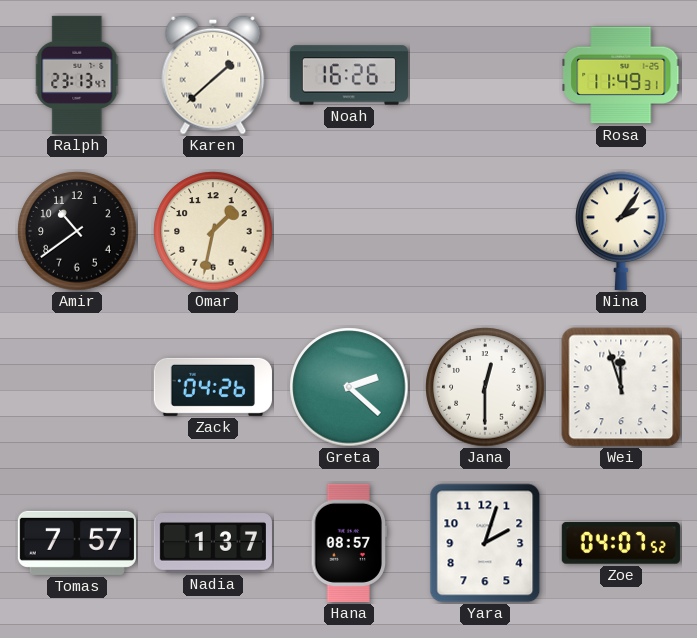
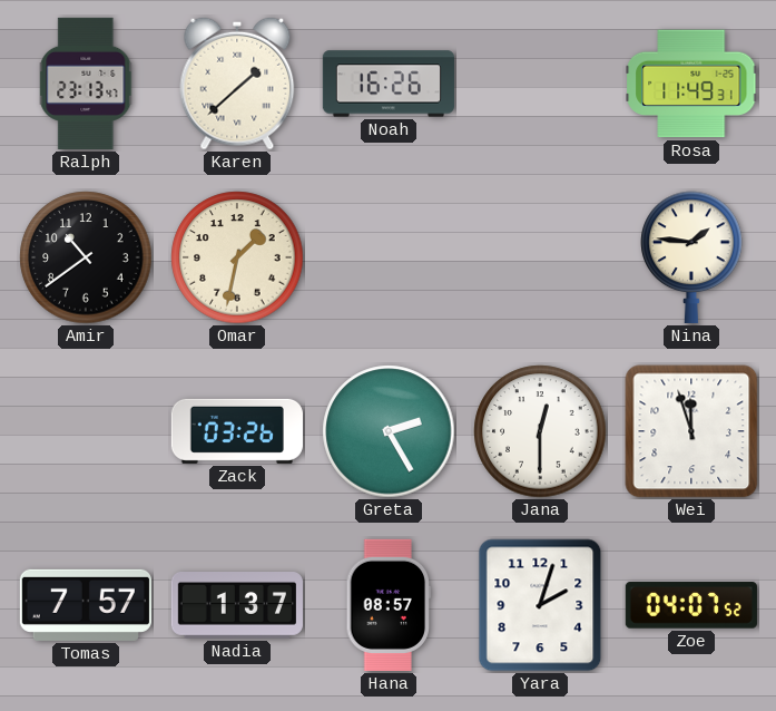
Nina: 2:06 -> 1:46
Zack: 04:26 -> 03:26
Greta: 2:22 -> 2:25
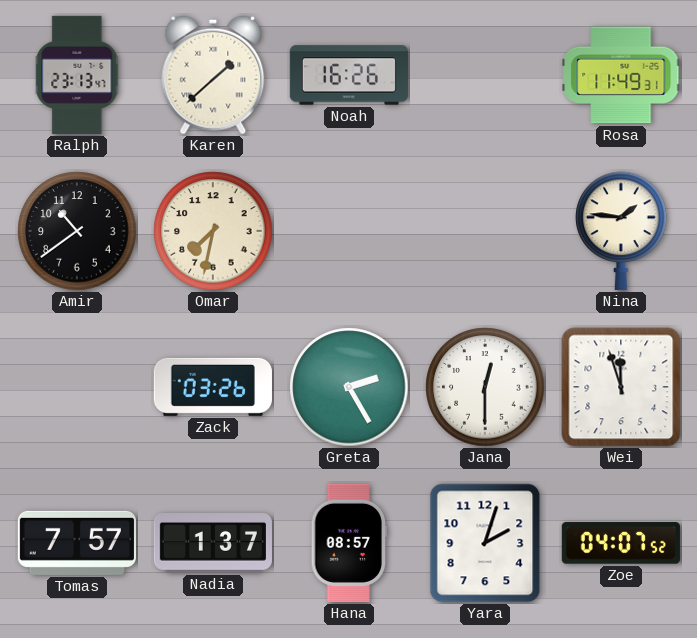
Omar: 1:32 -> 7:32
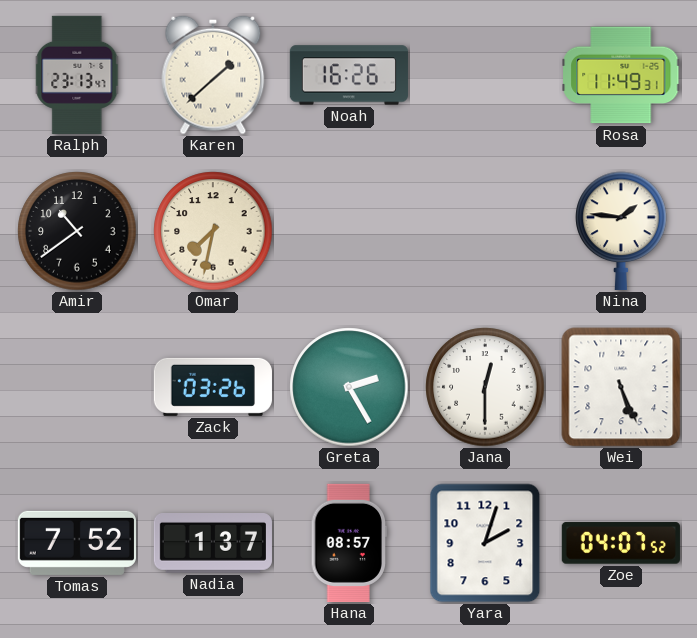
Wei: 11:57 -> 5:26
Tomas: 7:57 -> 7:52
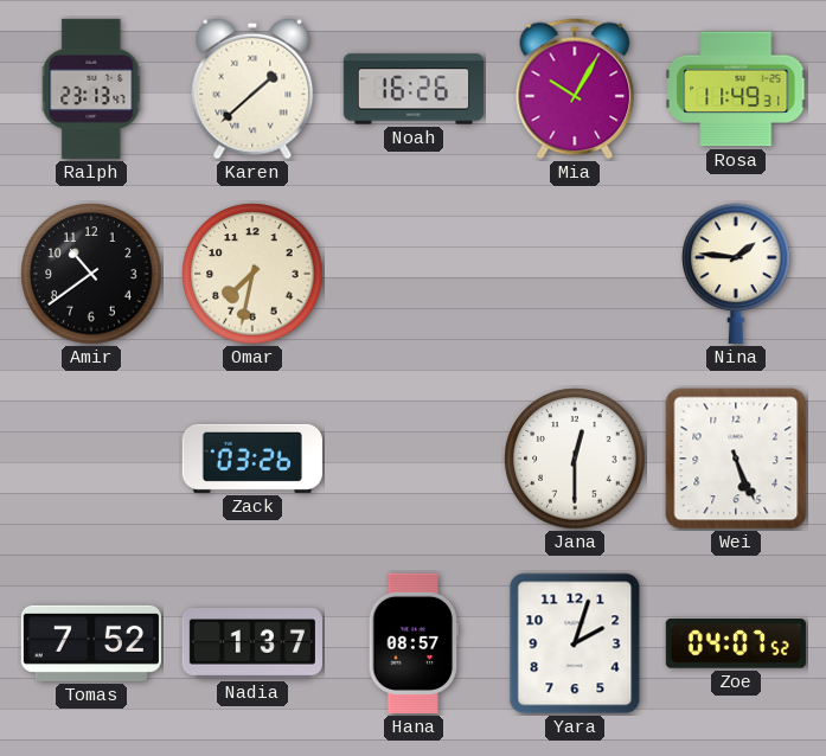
Mia: none -> 10:05
Greta: 2:25 -> none
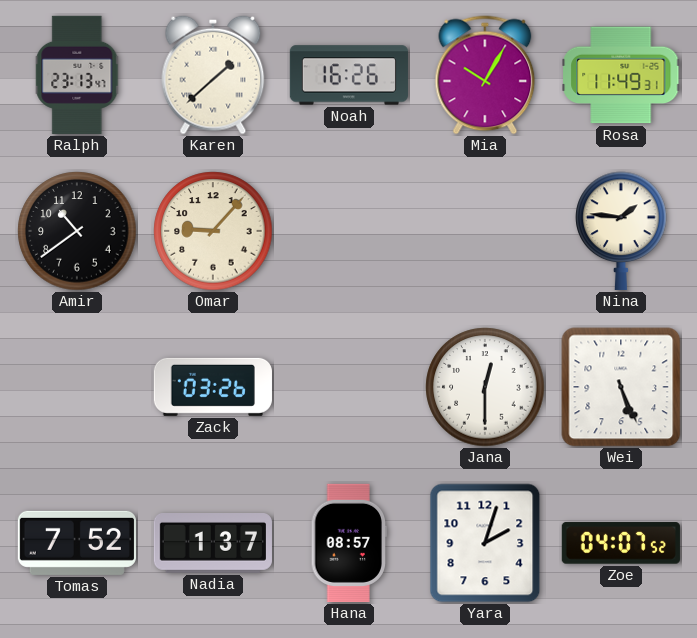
Omar: 7:32 -> 9:07
